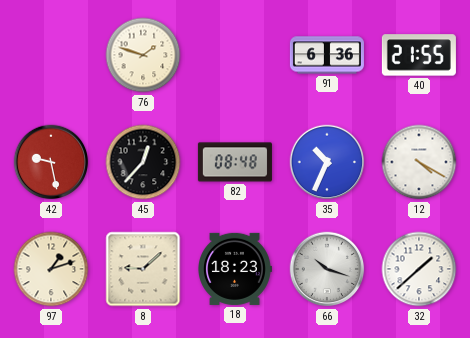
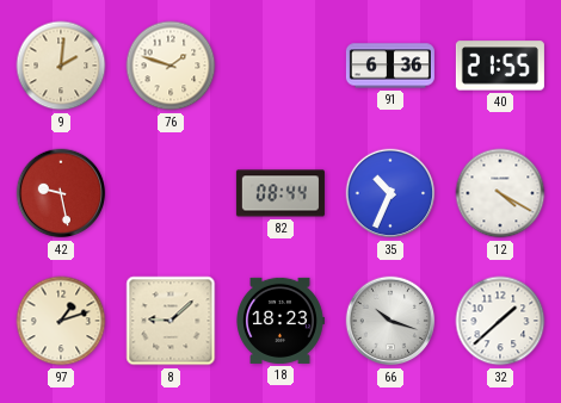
9: none -> 2:01
45: 12:37 -> none
82: 08:48 -> 08:44
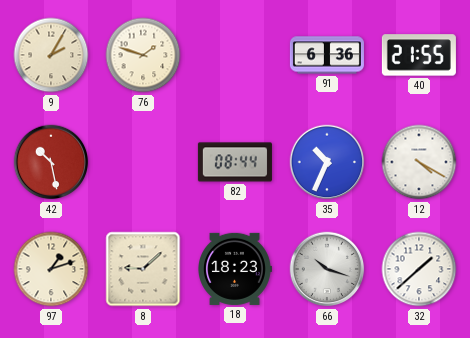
9: 2:01 -> 2:05
42: 9:28 -> 10:28
